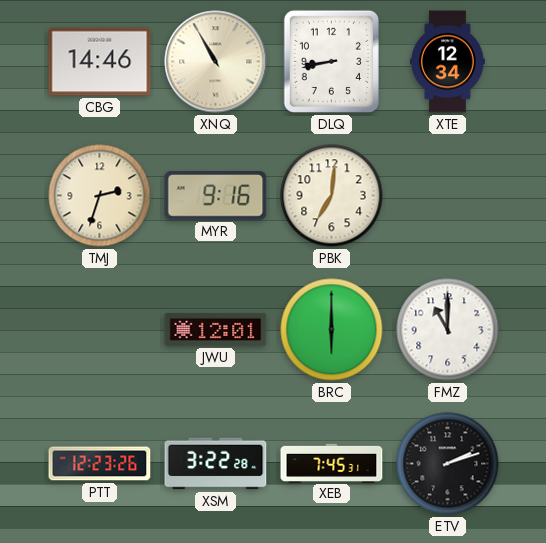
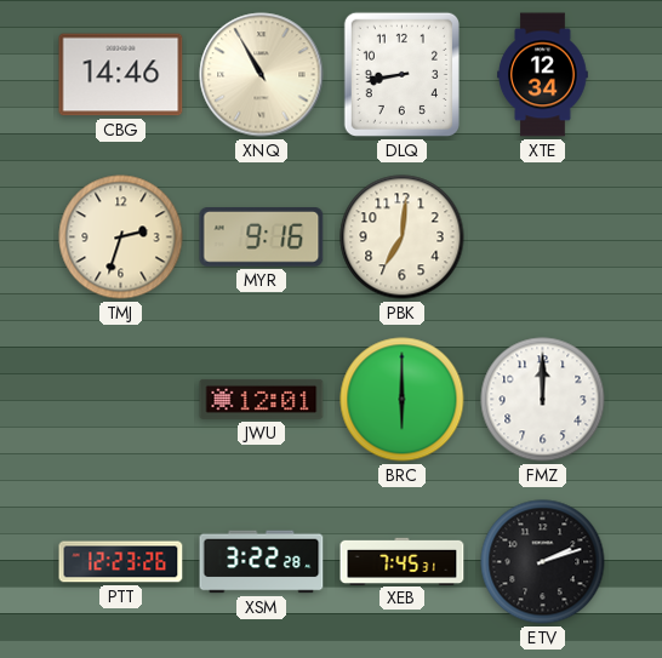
FMZ: 11:00 -> 12:00
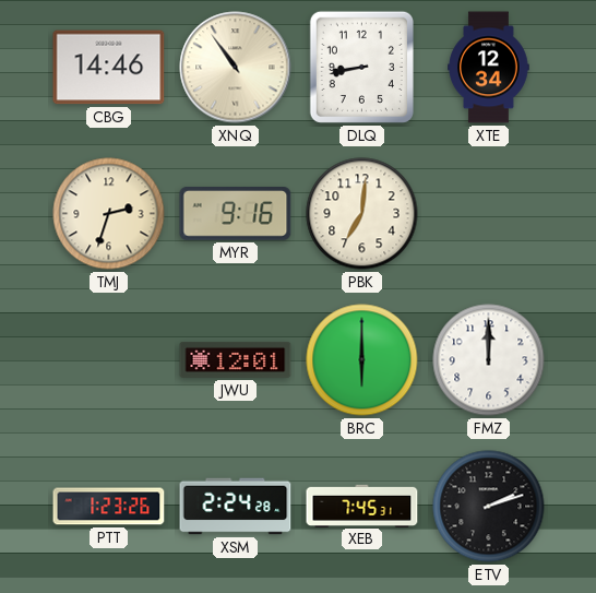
XNQ: 10:55 -> 10:54
PTT: 12:23 -> 1:23
XSM: 3:22 -> 2:24
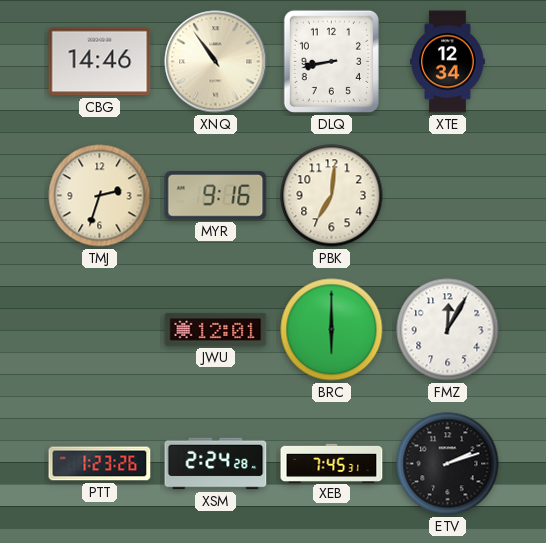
FMZ: 12:00 -> 12:05
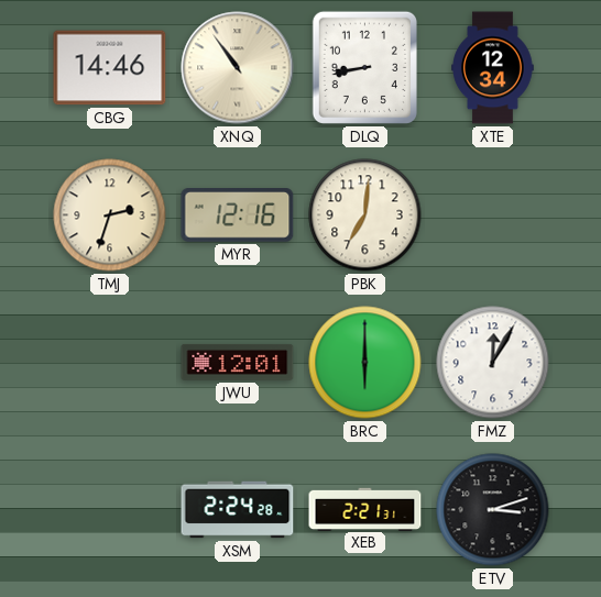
MYR: 9:16 -> 12:16
PTT: 1:23 -> none
XEB: 7:45 -> 2:21
ETV: 2:12 -> 3:12
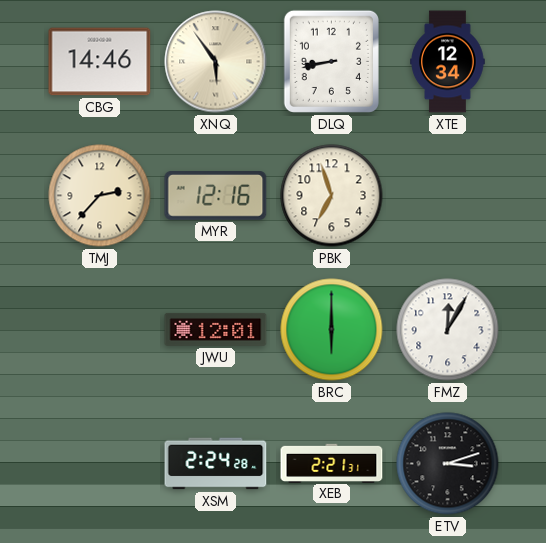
XNQ: 10:54 -> 5:54
TMJ: 2:33 -> 2:37
PBK: 7:01 -> 6:57
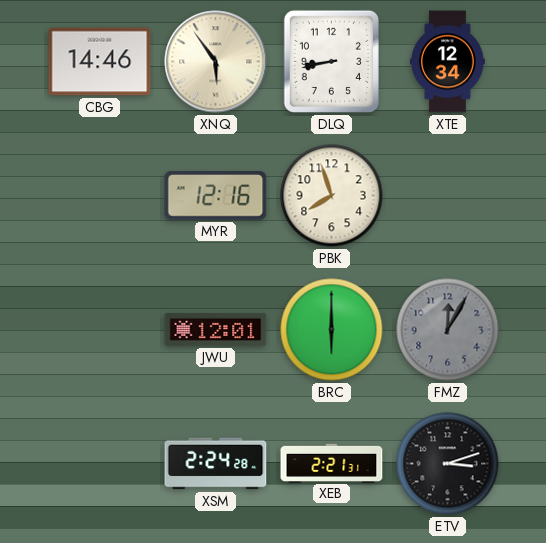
TMJ: 2:37 -> none
PBK: 6:57 -> 7:57
FMZ dial: white -> grey
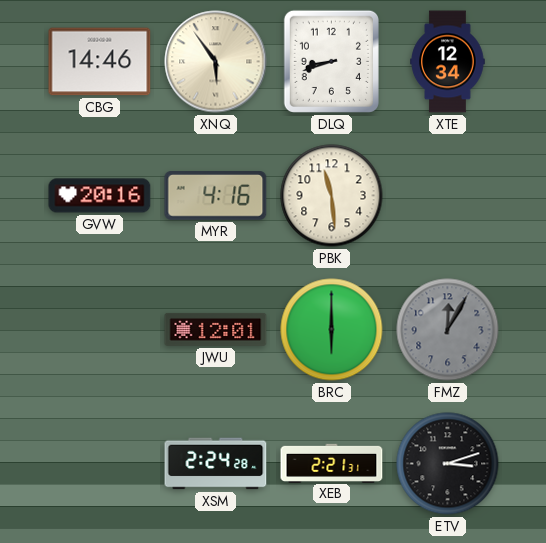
DLQ: 8:43 -> 8:42
GVW: none -> 20:16
MYR: 12:16 -> 4:16
PBK: 7:57 -> 11:29
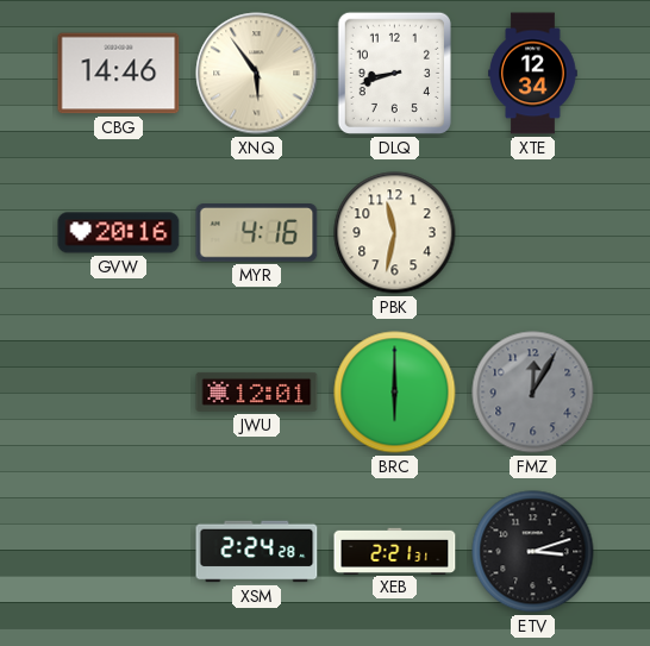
PBK: 11:29 -> 11:32
